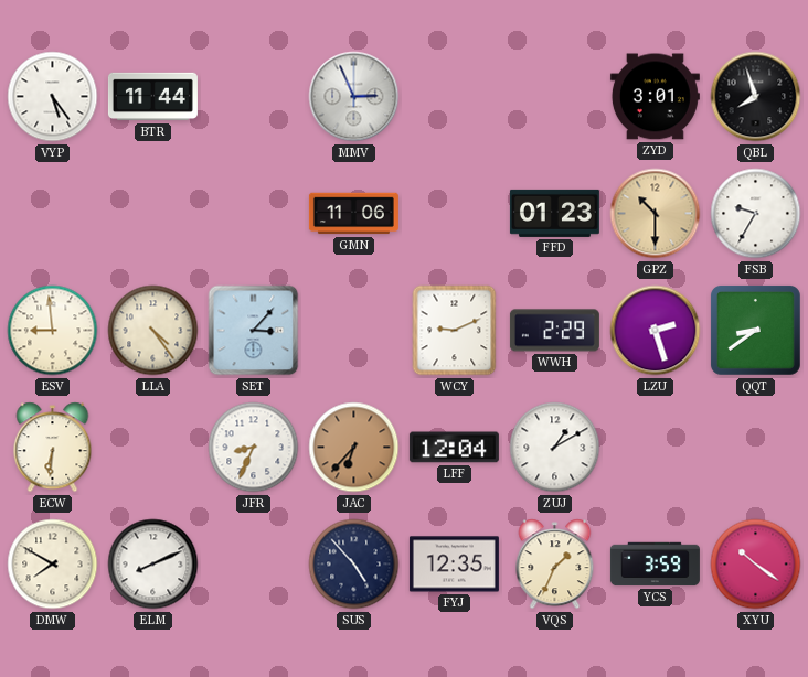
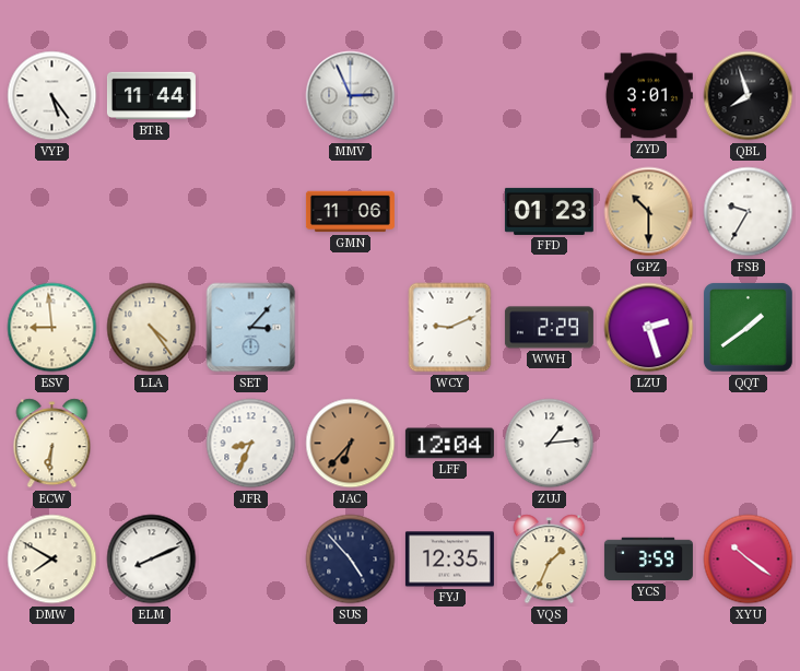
QQT: 8:39 -> 1:39
ZUJ: 1:10 -> 1:14
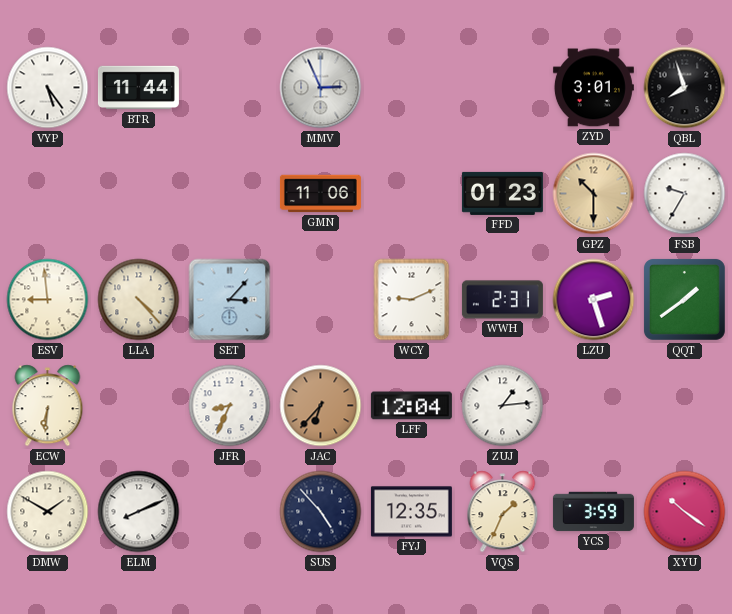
LLA: 4:24 -> 4:23
WWH: 2:29 -> 2:31
DMW: 7:50 -> 1:50
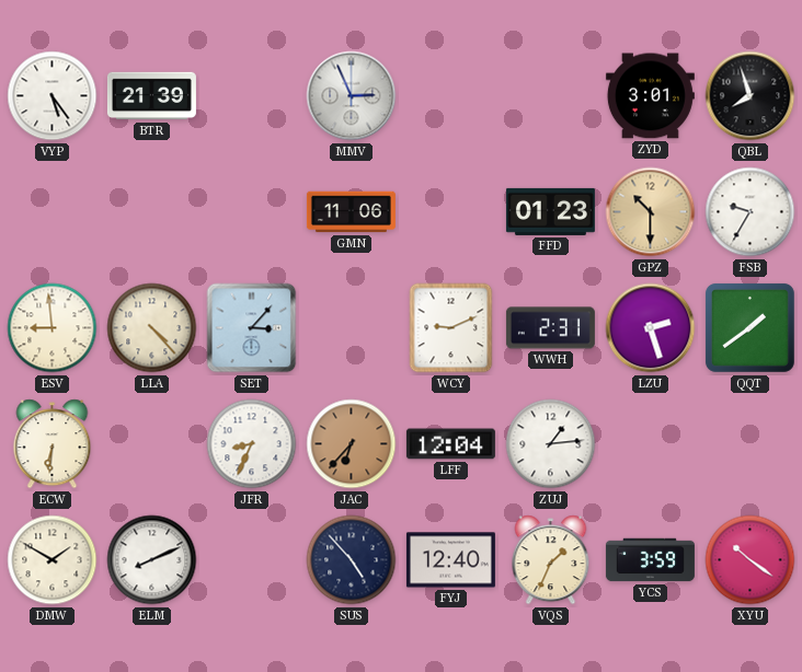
BTR: 11:44 -> 21:39
FYJ: 12:35 -> 12:40
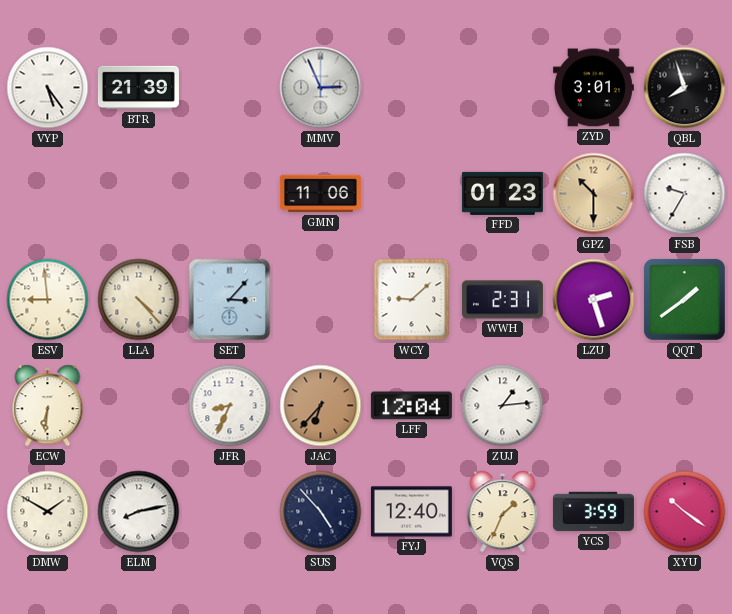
WCY: 9:11 -> 9:08
ELM: 8:11 -> 8:13
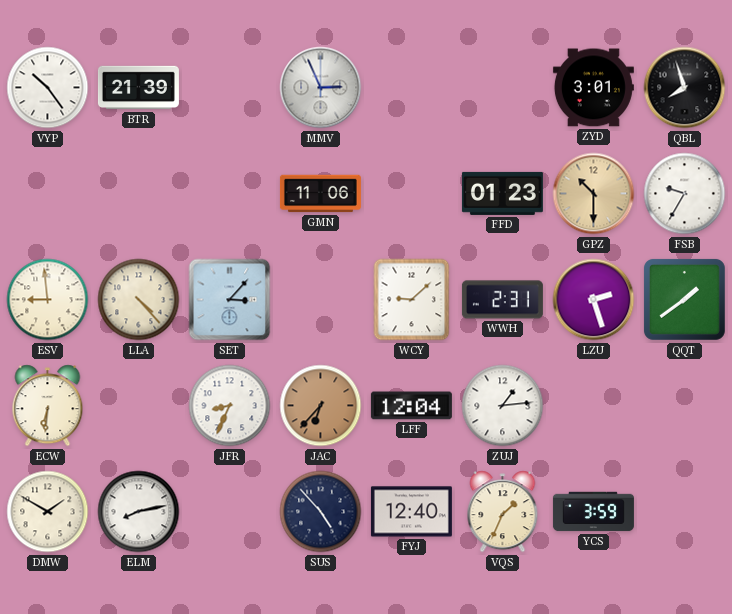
VYP: 5:24 -> 10:24
XYU: 10:21 -> none
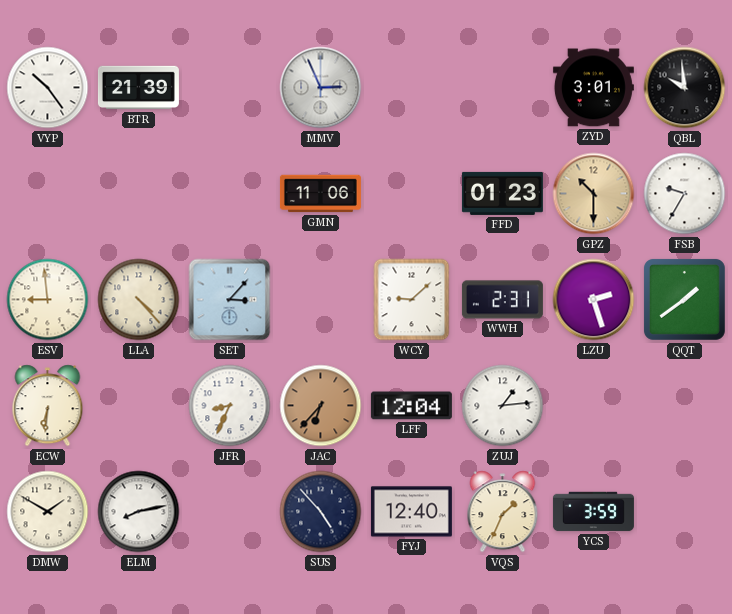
QBL: 7:57 -> 9:59
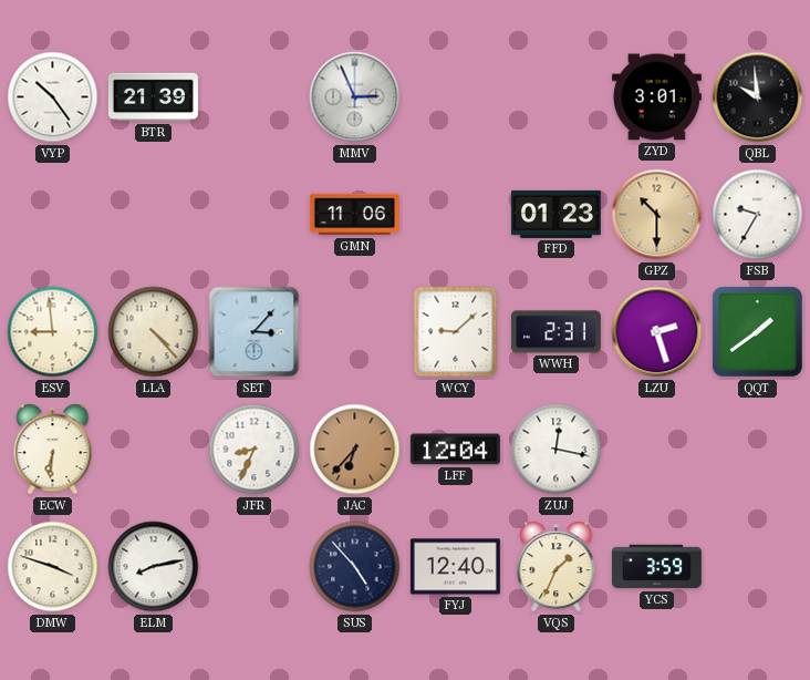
ZUJ: 1:14 -> 12:17
DMW: 1:50 -> 3:48
